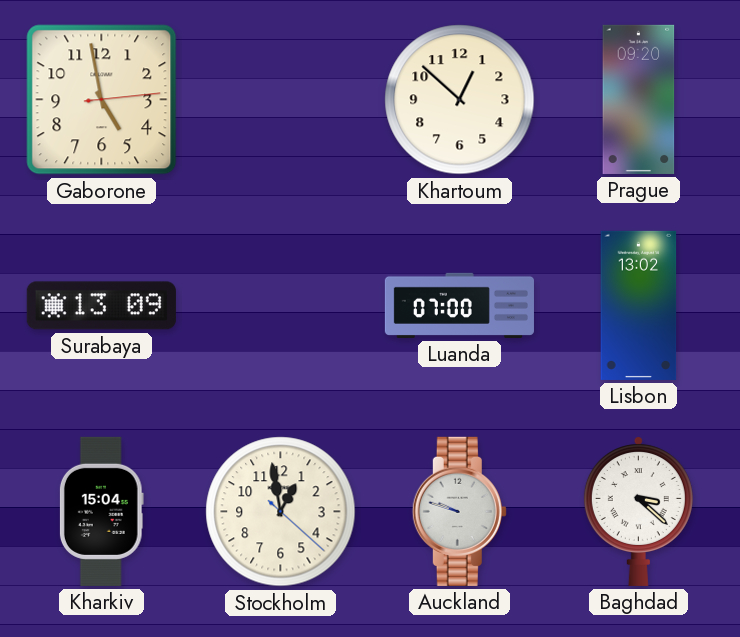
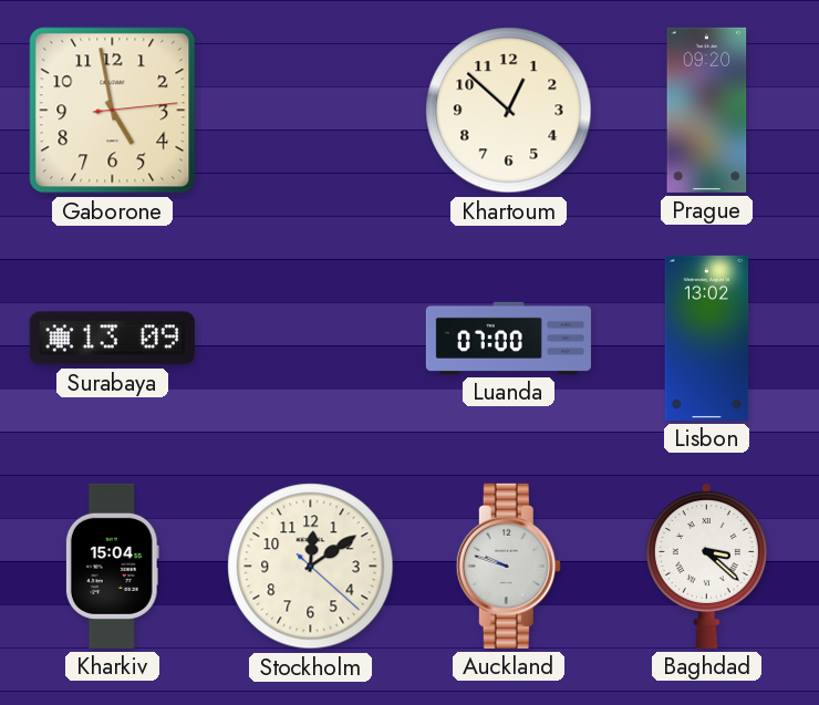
Stockholm: 12:58 -> 12:09
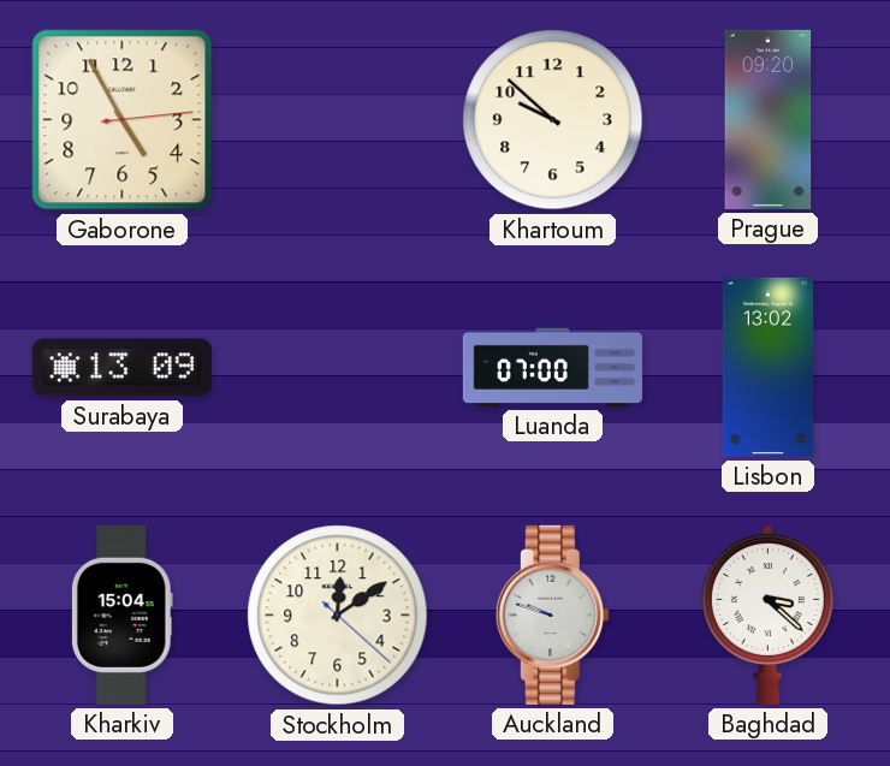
Gaborone: 4:58 -> 4:55
Khartoum: 12:52 -> 9:52
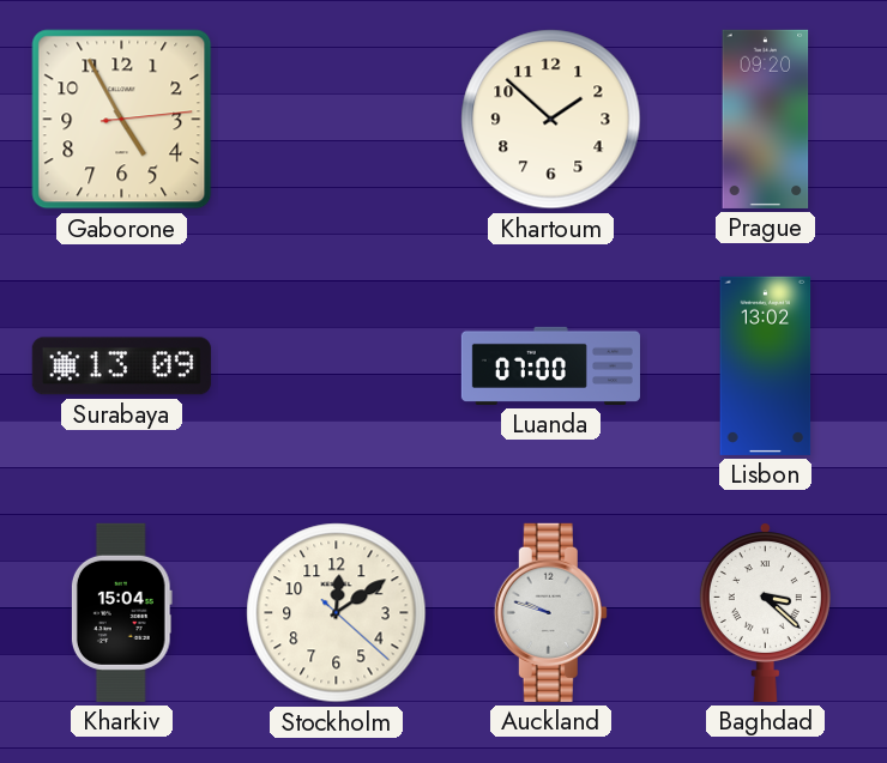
Khartoum: 9:52 -> 1:52
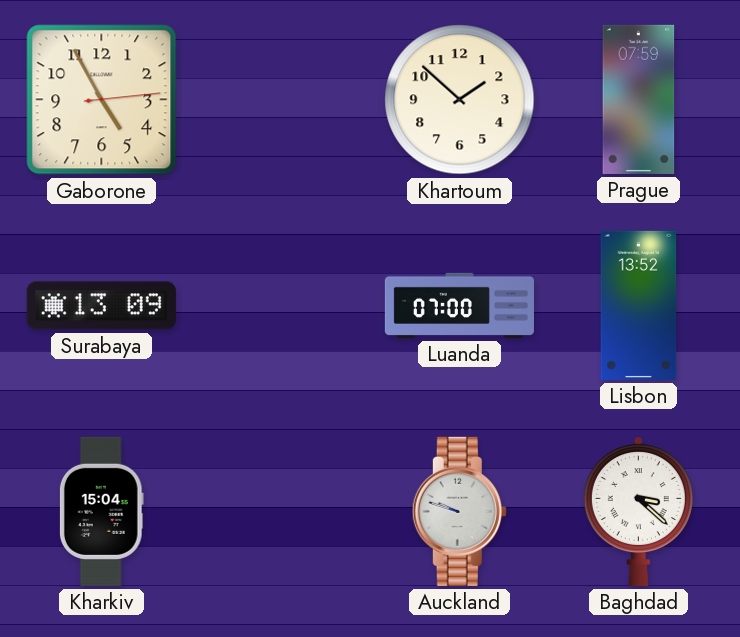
Prague: 09:20 -> 07:59
Lisbon: 13:02 -> 13:52
Stockholm: 12:09 -> none
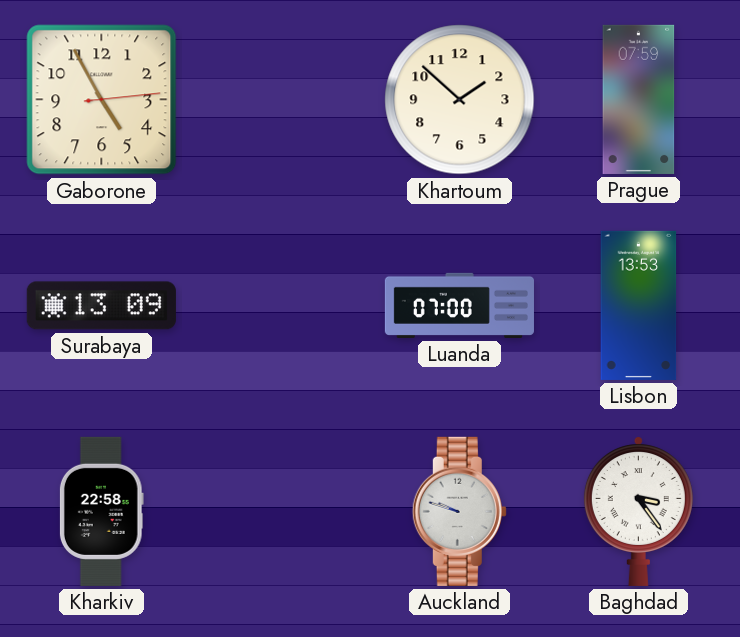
Lisbon: 13:52 -> 13:53
Kharkiv: 15:04 -> 22:58
Baghdad: 3:22 -> 3:24
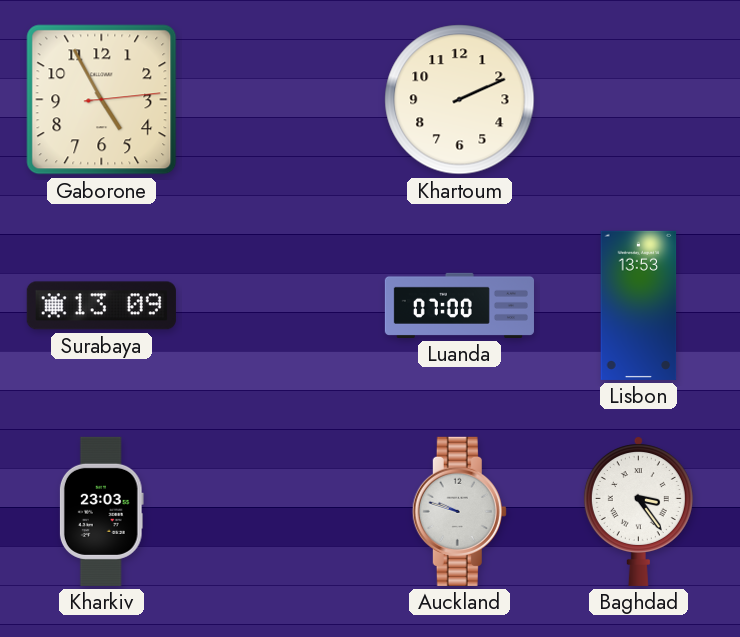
Khartoum: 1:52 -> 2:11
Prague: 07:59 -> none
Kharkiv: 22:58 -> 23:03
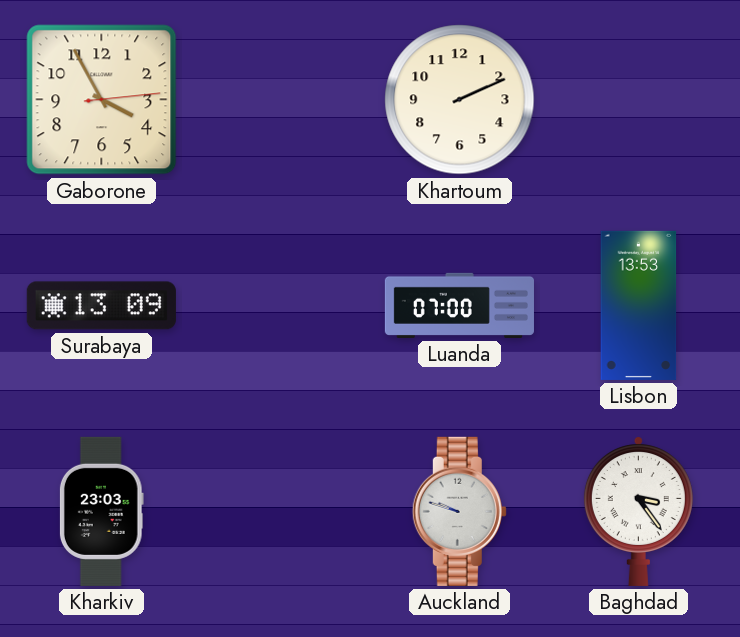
Gaborone: 4:55 -> 3:55
